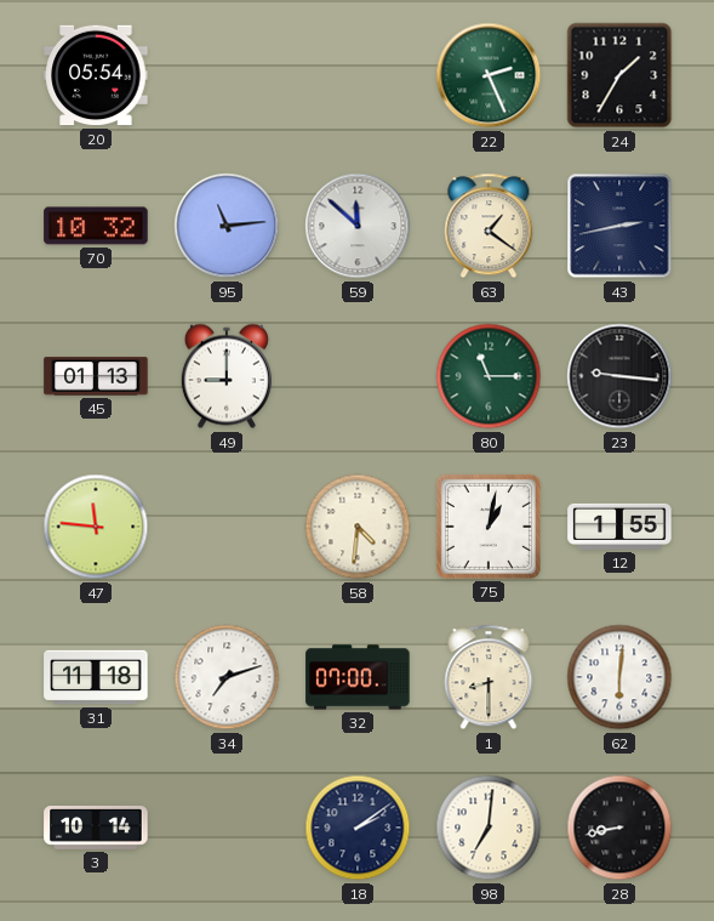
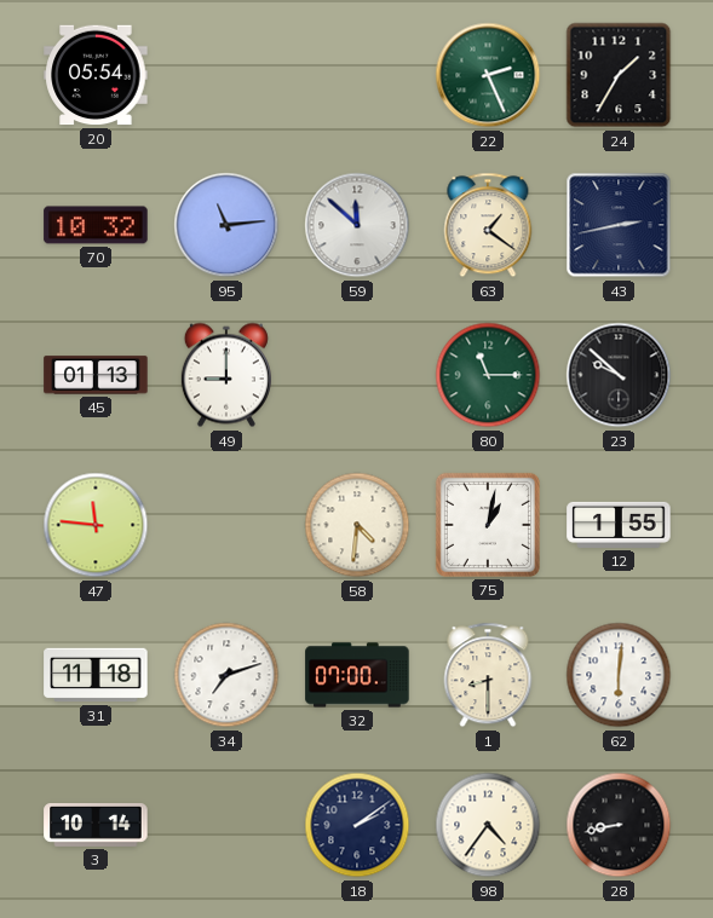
23: 9:16 -> 9:52
98: 7:01 -> 4:36
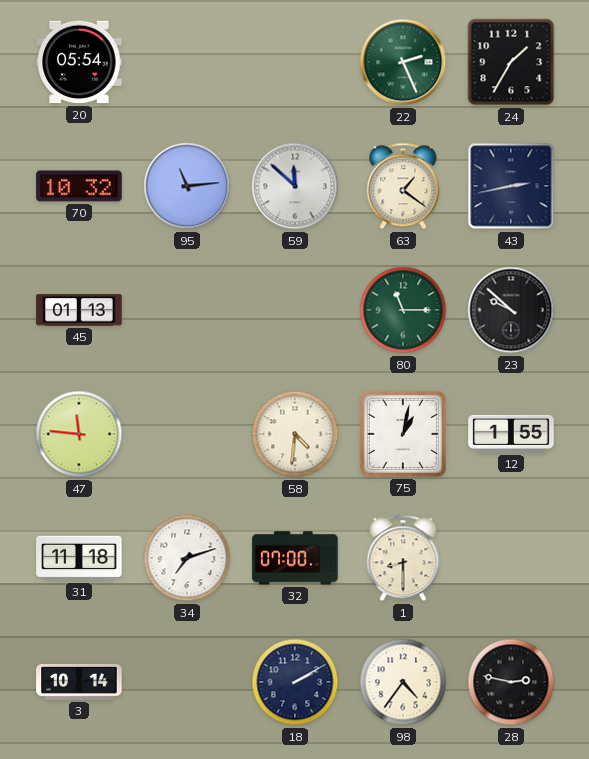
49: 9:00 -> none
62: 6:01 -> none
18: 2:09 -> 2:10
28: 8:43 -> 2:47
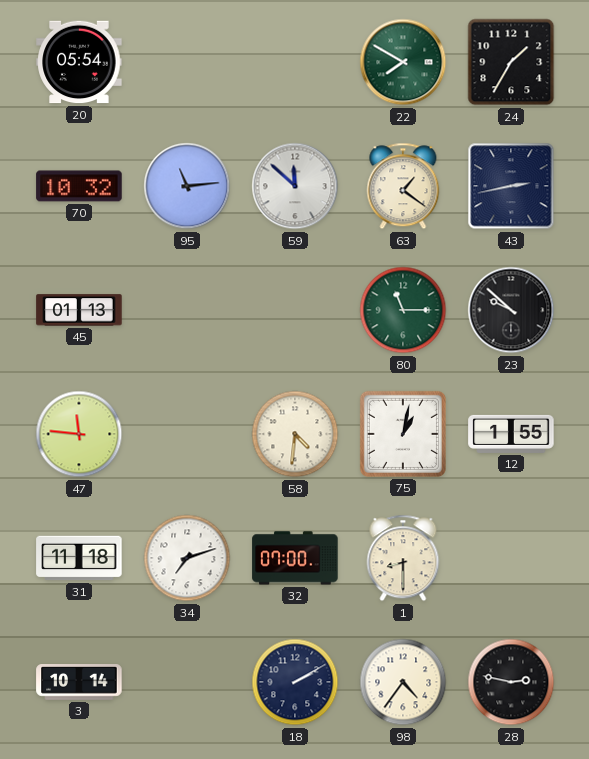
22: 2:26 -> 7:50
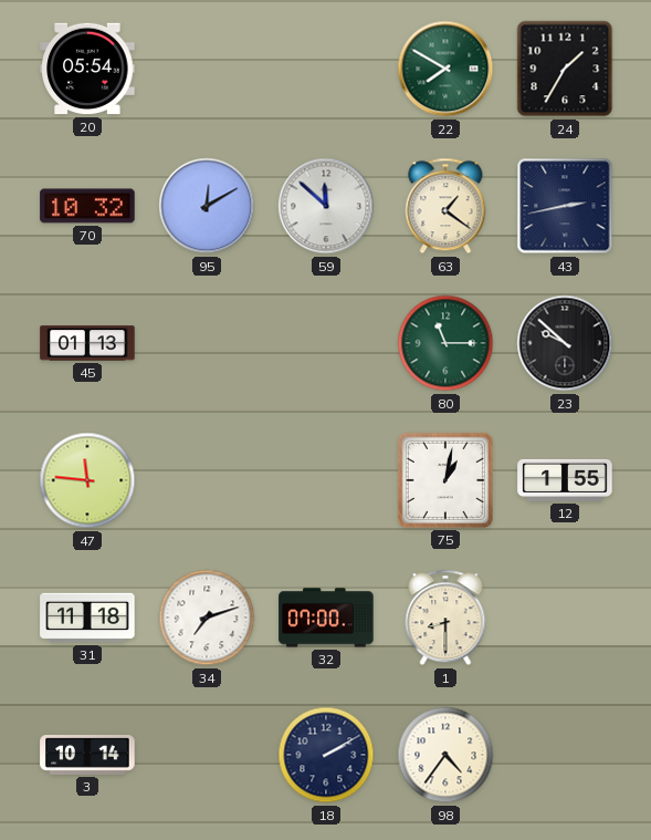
95: 11:14 -> 12:10
58: 4:31 -> none
28: 2:47 -> none
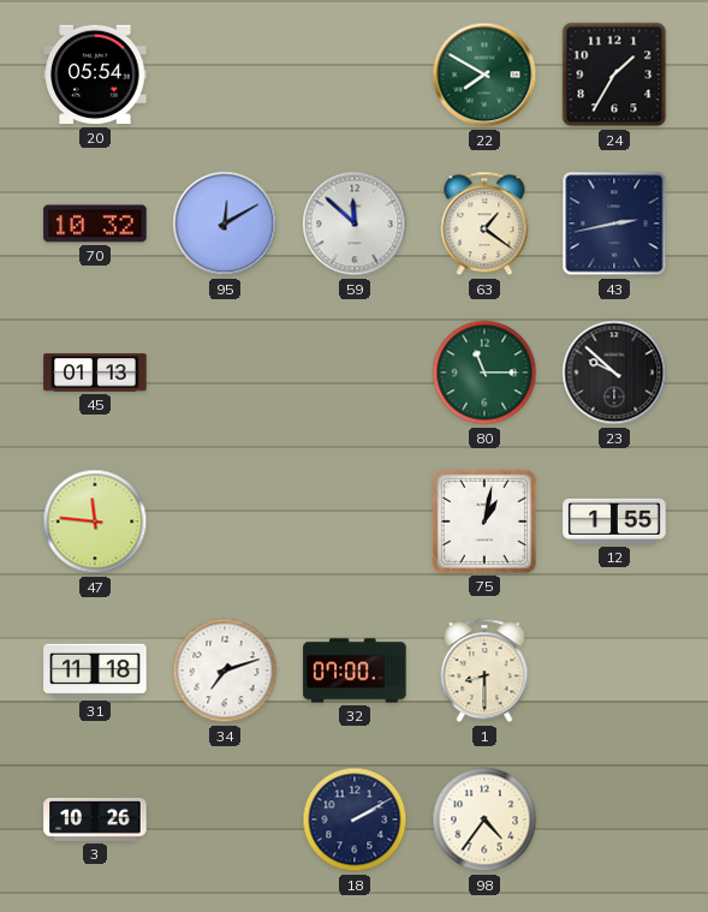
3: 10:14 -> 10:26
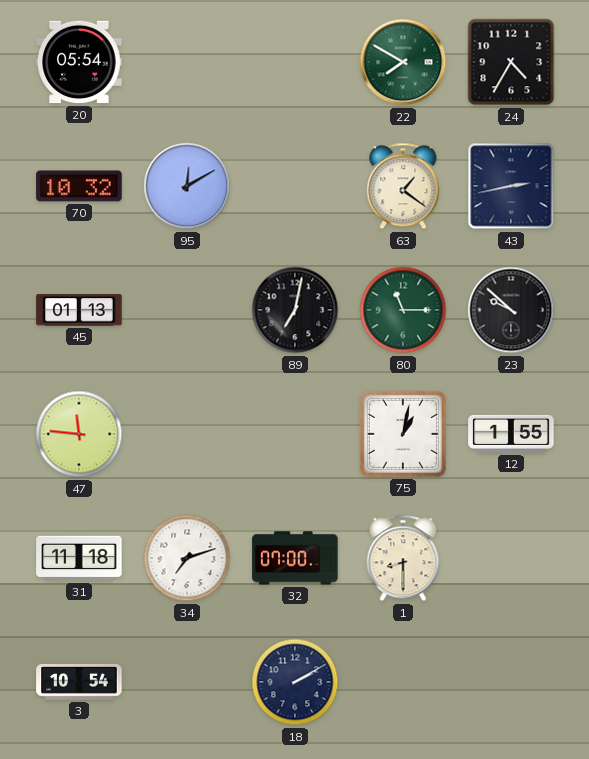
24: 1:35 -> 4:35
59: 11:52 -> none
89: none -> 7:02
3: 10:26 -> 10:54
98: 4:36 -> none
